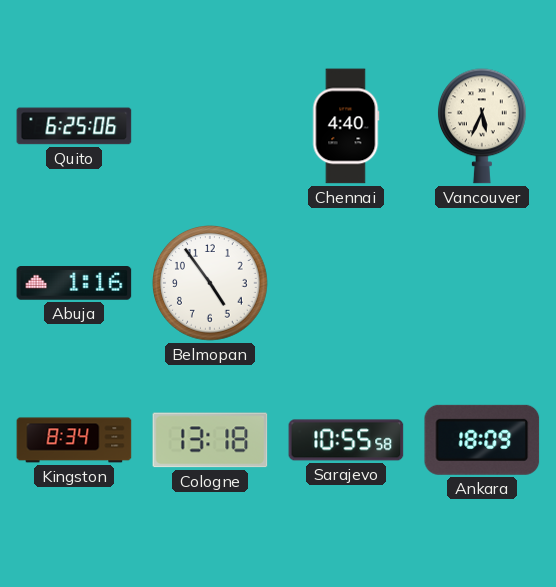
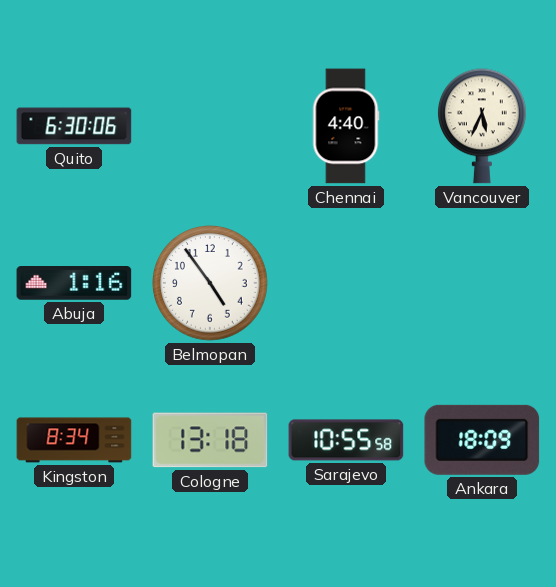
Quito: 6:25 -> 6:30
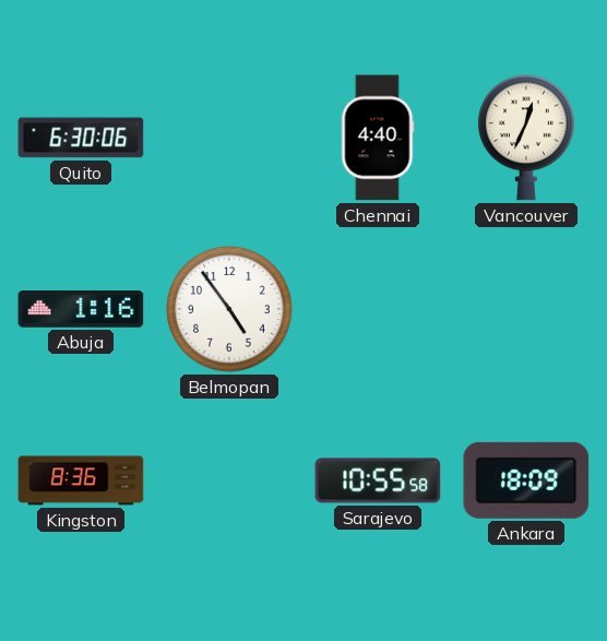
Vancouver: 5:34 -> 12:34
Kingston: 8:34 -> 8:36
Cologne: 13:18 -> none
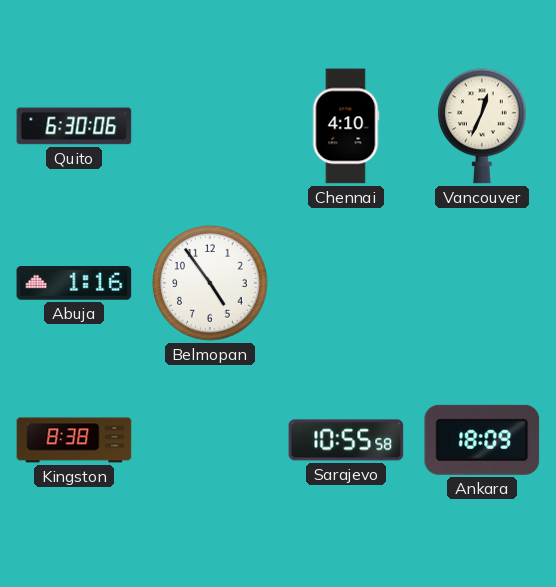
Chennai: 4:40 -> 4:10
Kingston: 8:36 -> 8:38
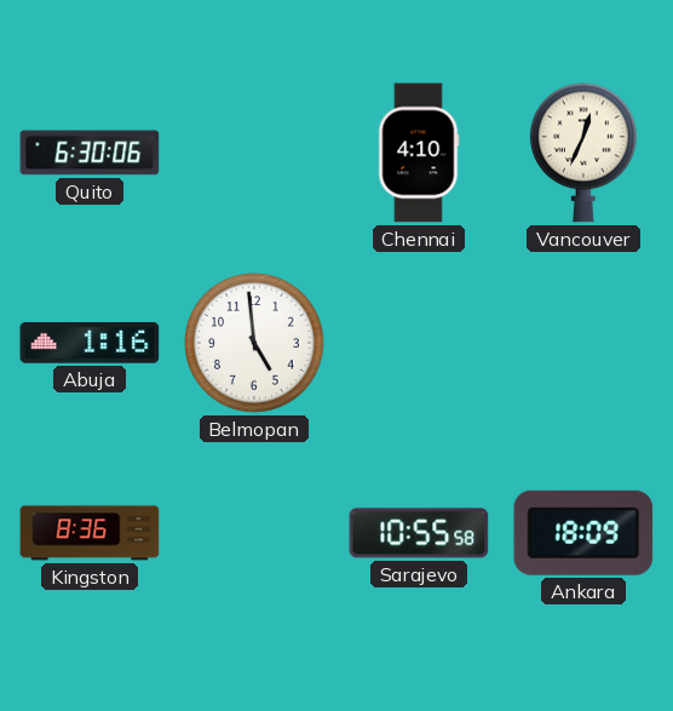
Belmopan: 4:54 -> 4:59
Kingston: 8:38 -> 8:36
